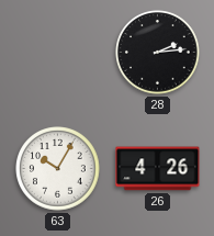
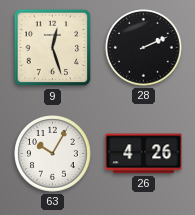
9: none -> 12:27
28: 2:14 -> 2:11
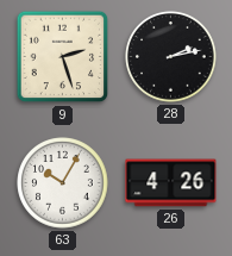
9: 12:27 -> 2:27
28: 2:11 -> 2:13
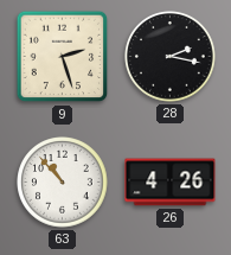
28: 2:13 -> 2:17
63: 10:05 -> 10:53
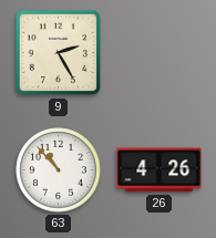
9: 2:27 -> 2:25
28: 2:17 -> none
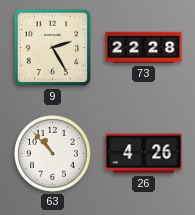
73: none -> 22:28
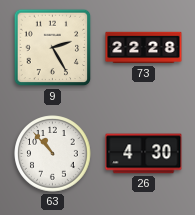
26: 4:26 -> 4:30
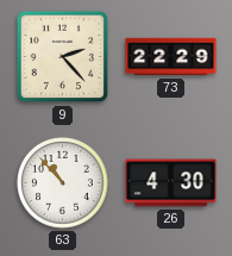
9: 2:25 -> 2:23
73: 22:28 -> 22:29
